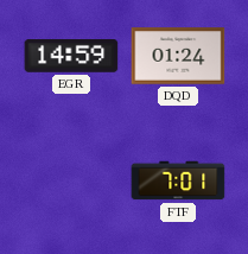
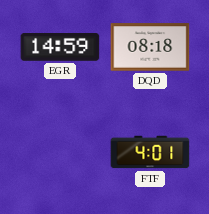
DQD: 01:24 -> 08:18
FTF: 7:01 -> 4:01
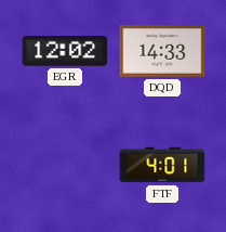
EGR: 14:59 -> 12:02
DQD: 08:18 -> 14:33
